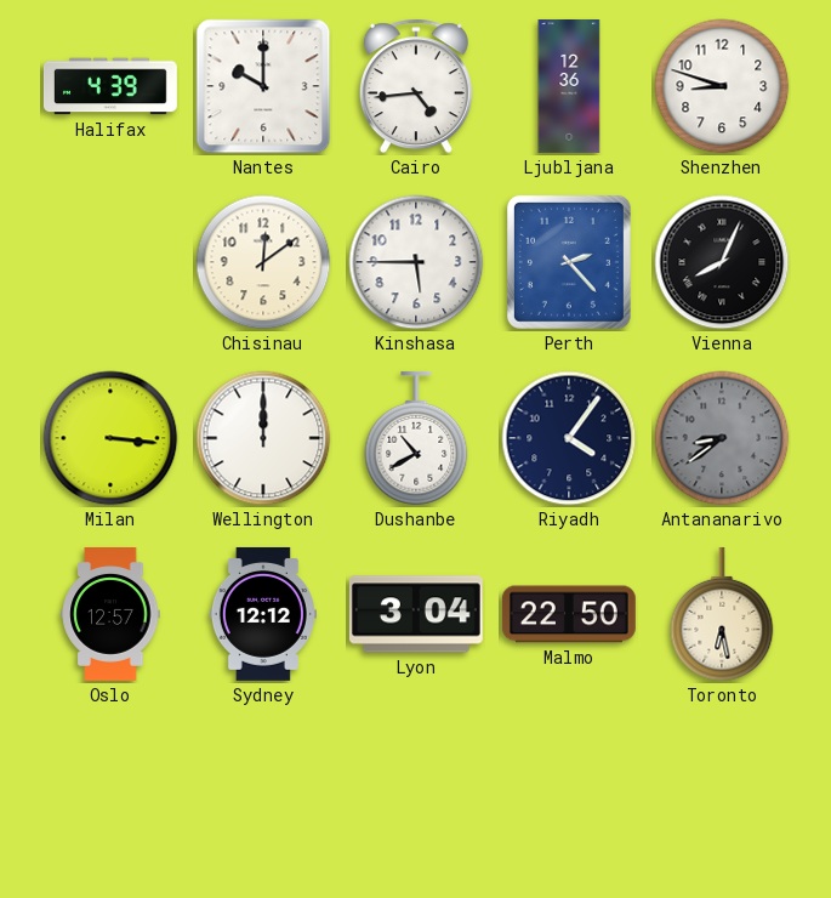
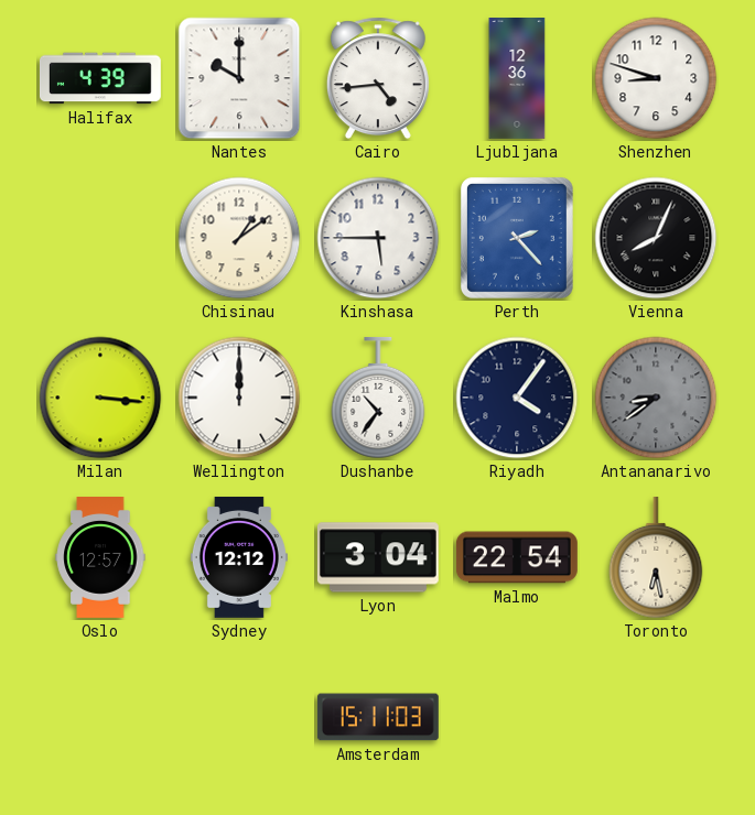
Chisinau: 12:09 -> 1:09
Dushanbe: 10:40 -> 10:36
Malmo: 22:50 -> 22:54
Amsterdam: none -> 15:11
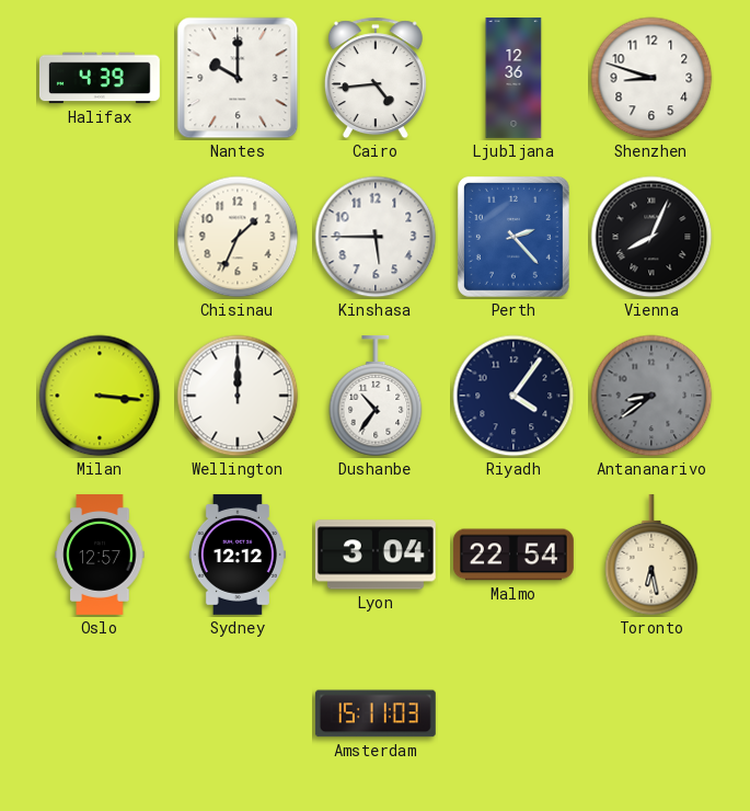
Chisinau: 1:09 -> 1:34
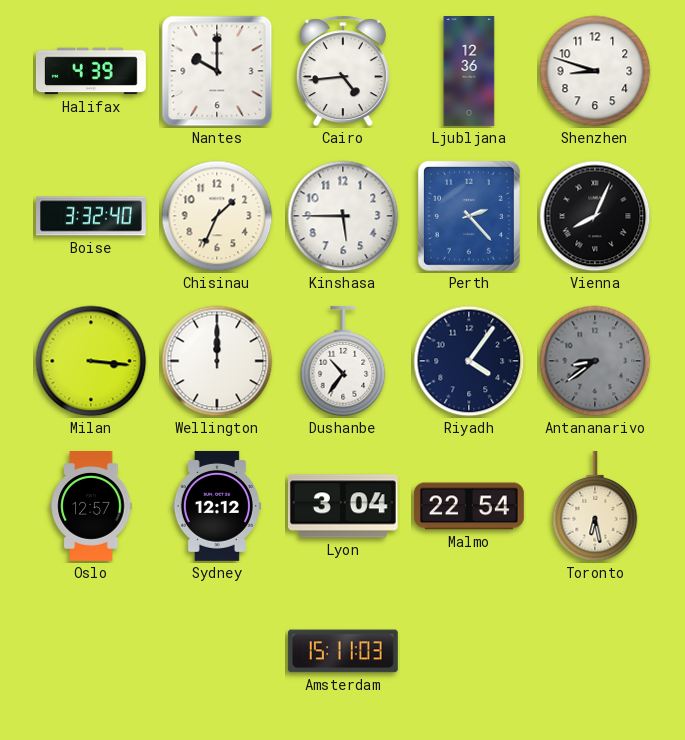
Boise: none -> 3:32
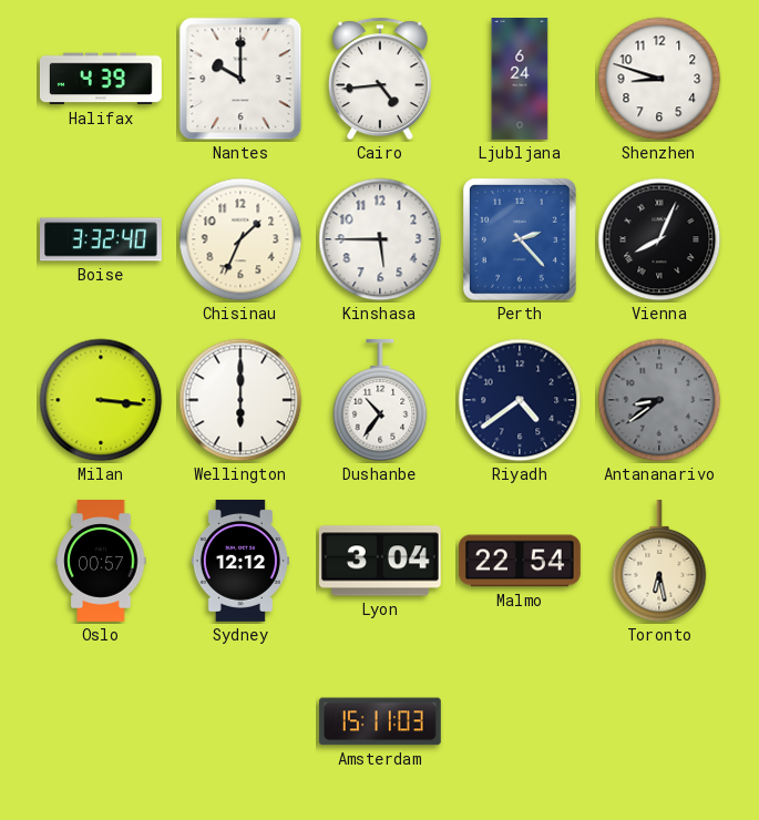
Ljubljana: 12:36 -> 6:24
Wellington: 12:00 -> 6:00
Riyadh: 4:06 -> 4:39
Oslo: 12:57 -> 00:57
